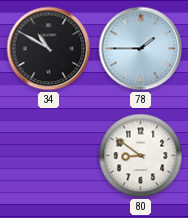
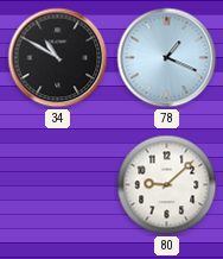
78: 1:45 -> 1:19
80: 8:51 -> 9:08
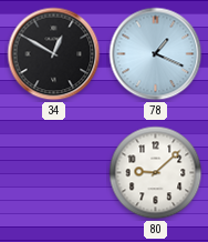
34: 10:50 -> 12:50
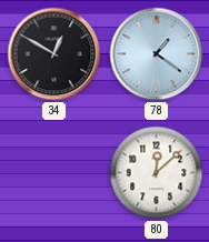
78: 1:19 -> 1:21
80: 9:08 -> 12:08
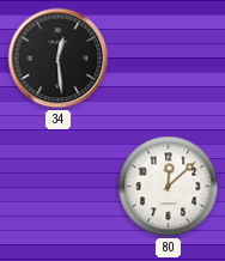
34: 12:50 -> 12:29
78: 1:21 -> none
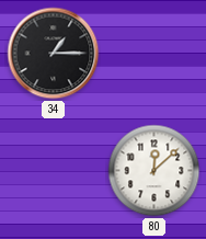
34: 12:29 -> 1:15
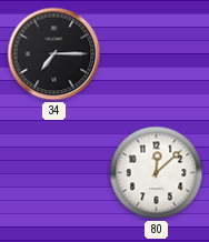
34: 1:15 -> 7:15
